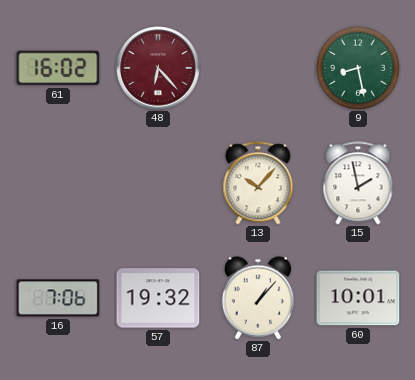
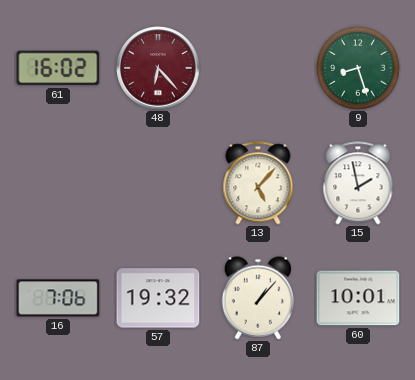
9: 8:28 -> 8:27
13: 10:07 -> 5:07
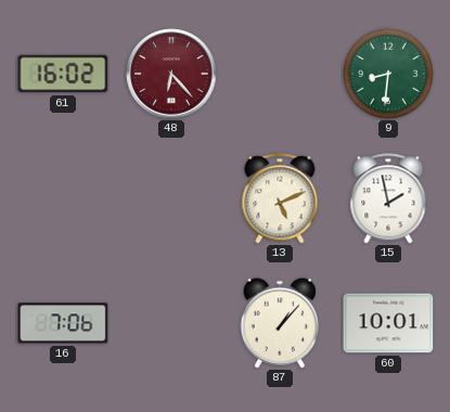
9: 8:27 -> 8:31
13: 5:07 -> 5:11
57: 19:32 -> none
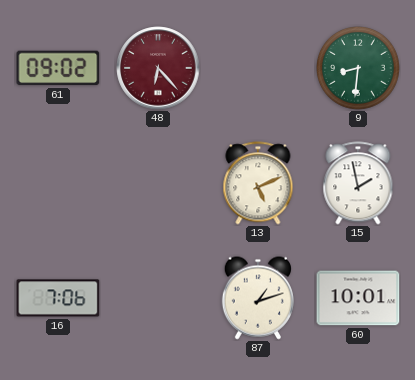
61: 16:02 -> 09:02
87: 1:07 -> 1:12
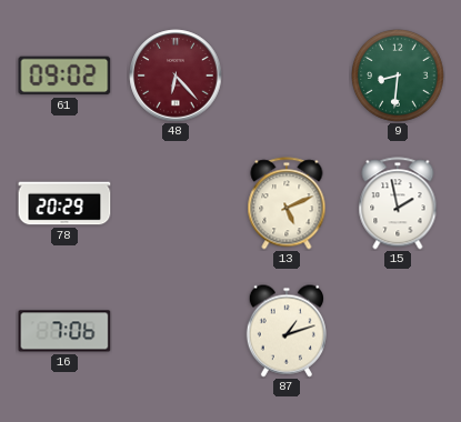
78: none -> 20:29
60: 10:01 -> none
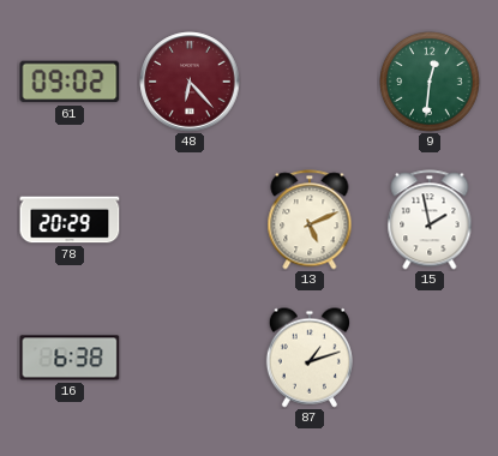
9: 8:31 -> 12:31
16: 7:06 -> 6:38
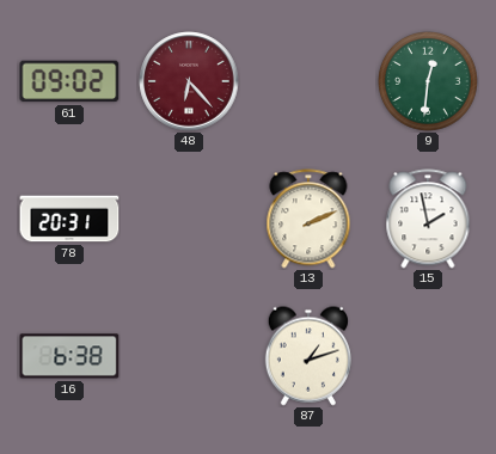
78: 20:29 -> 20:31
13: 5:11 -> 2:11
